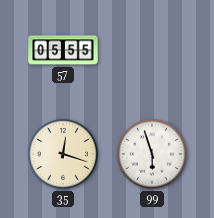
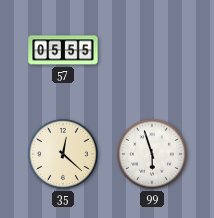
35: 12:18 -> 12:22
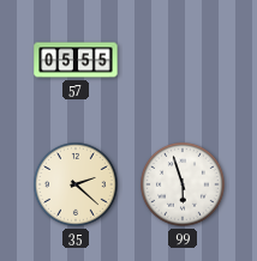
35: 12:22 -> 2:22
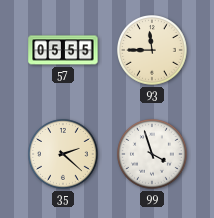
93: none -> 11:45
99: 5:57 -> 3:57
